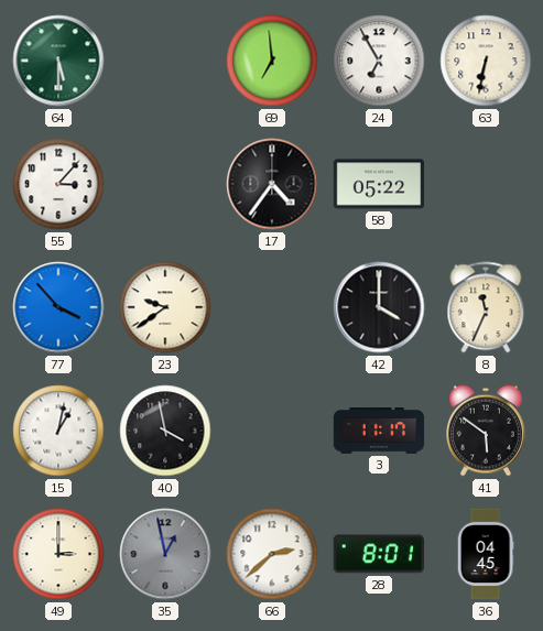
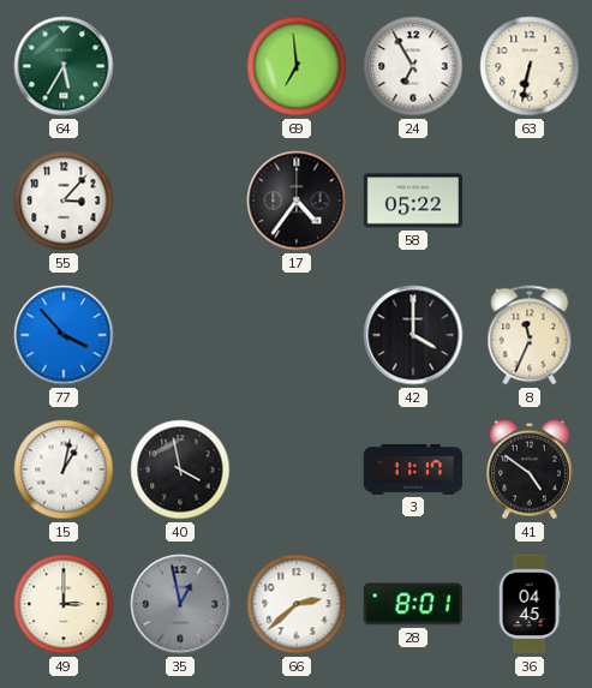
64: 5:30 -> 5:35
23: 9:39 -> none
41: 5:51 -> 4:51
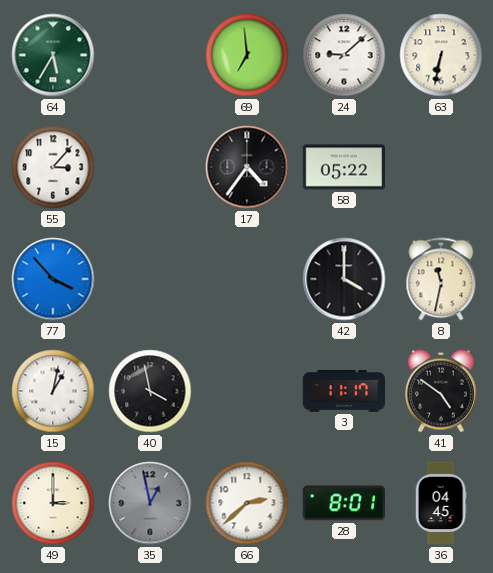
24: 6:55 -> 9:08
8: 11:34 -> 11:32
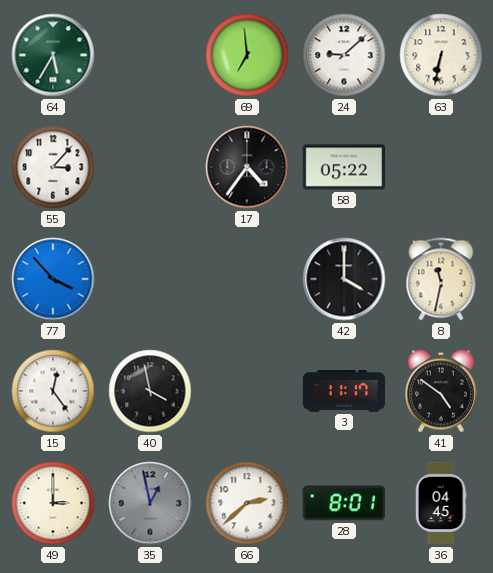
15: 1:02 -> 12:24
